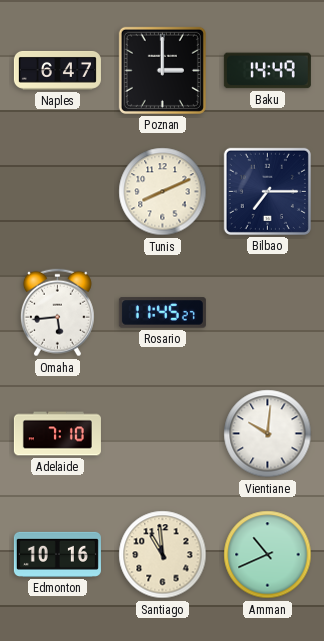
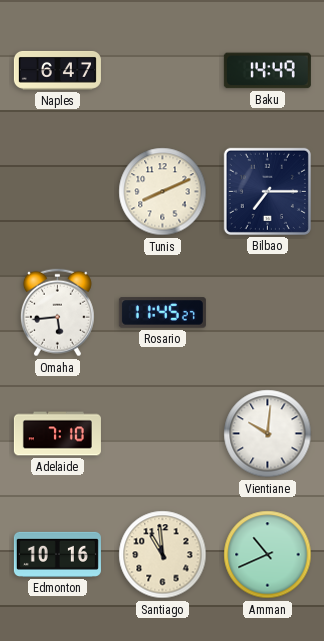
Poznan: 3:00 -> none
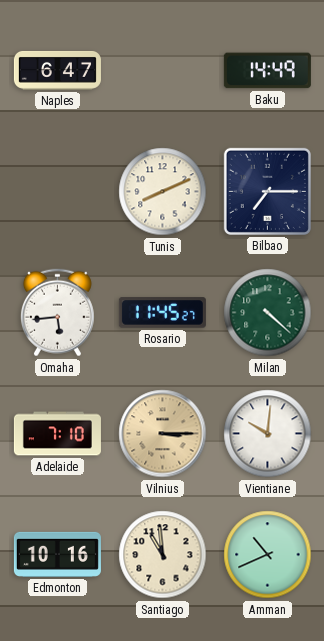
Milan: none -> 4:22
Vilnius: none -> 3:15
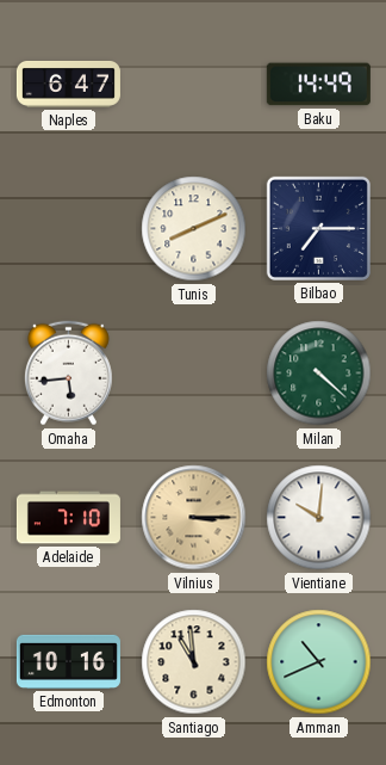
Rosario: 11:45 -> none
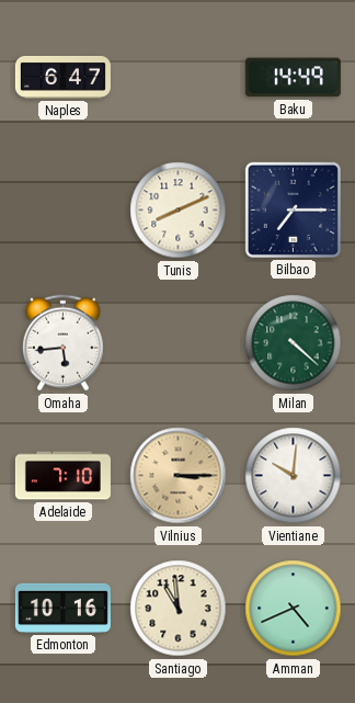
Amman: 10:41 -> 4:41
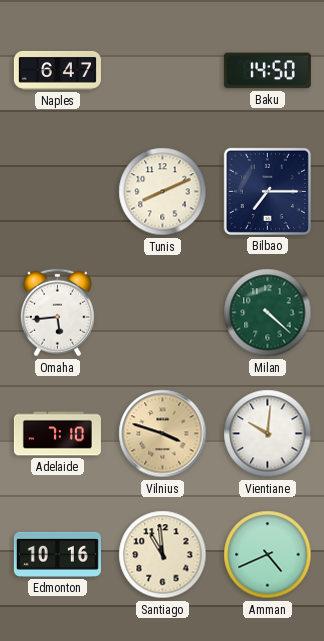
Baku: 14:49 -> 14:50
Vilnius: 3:15 -> 3:48
